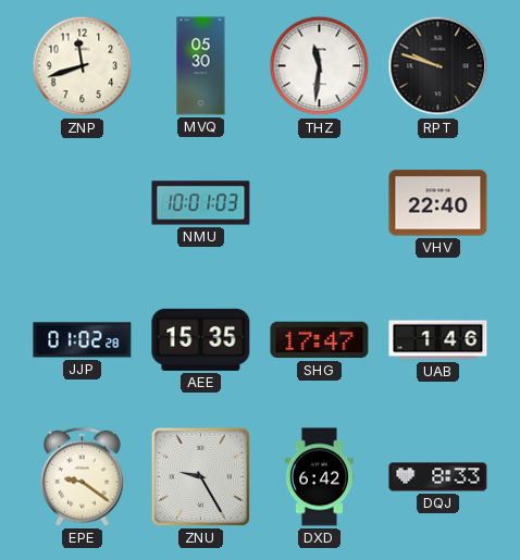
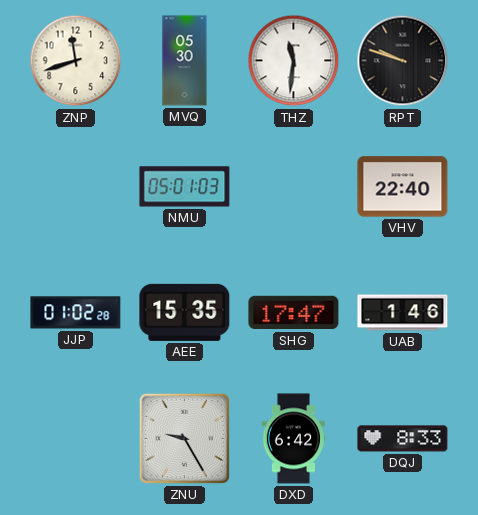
NMU: 10:01 -> 05:01
EPE: 9:21 -> none
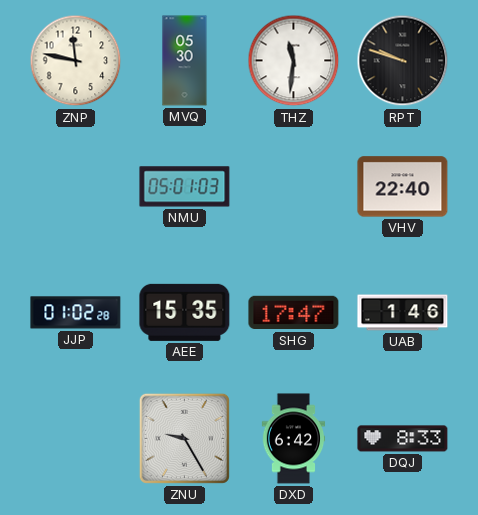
ZNP: 11:42 -> 11:47
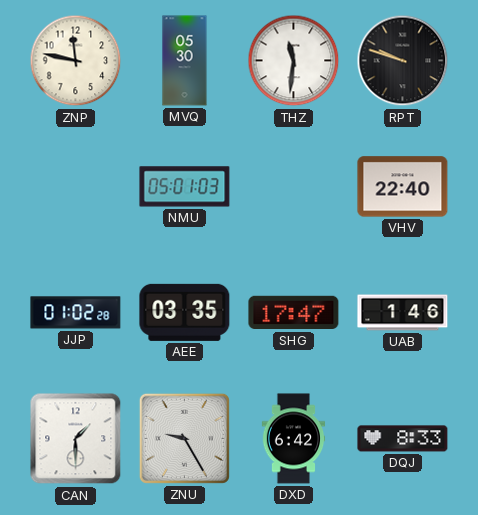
AEE: 15:35 -> 03:35
CAN: none -> 1:30
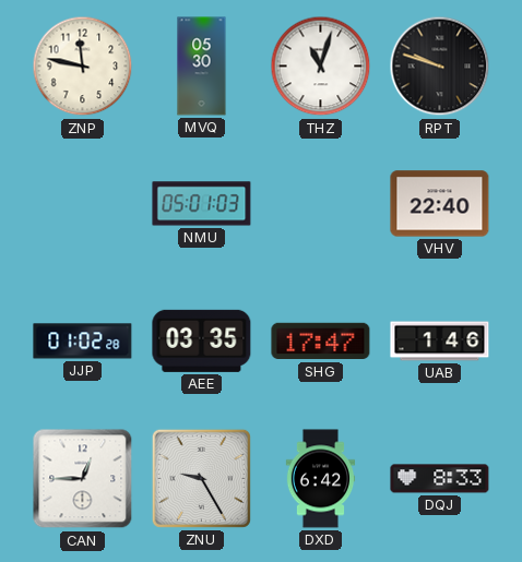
THZ: 11:31 -> 11:03
CAN: 1:30 -> 12:45
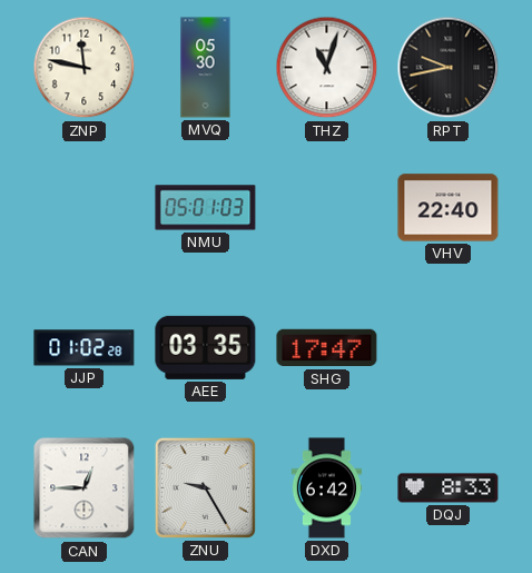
RPT: 9:48 -> 9:43
UAB: 1:46 -> none
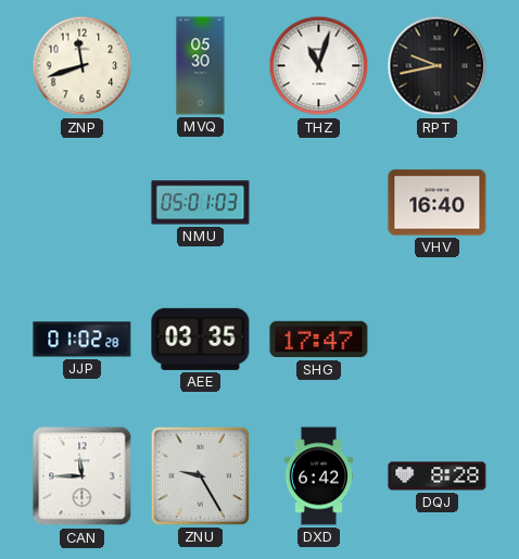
ZNP: 11:47 -> 11:42
VHV: 22:40 -> 16:40
CAN: 12:45 -> 11:45
DQJ: 8:33 -> 8:28
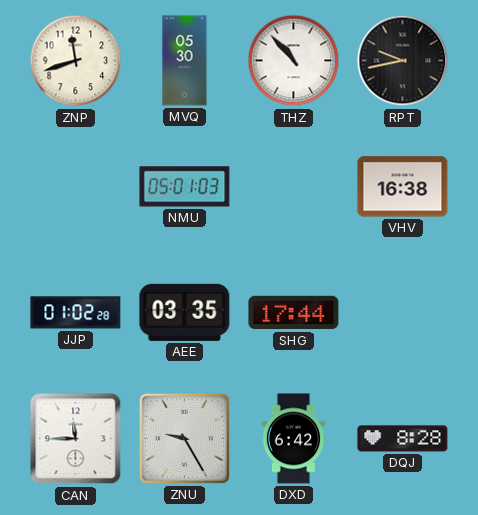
THZ: 11:03 -> 10:53
VHV: 16:40 -> 16:38
SHG: 17:47 -> 17:44
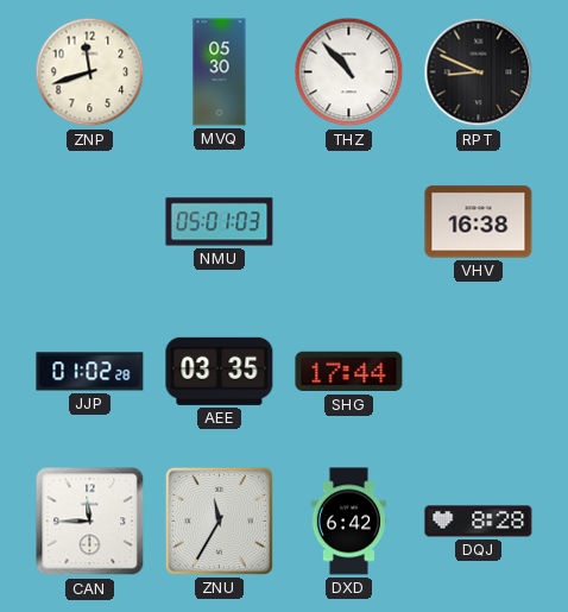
RPT: 9:43 -> 8:49
ZNU: 9:25 -> 11:35
